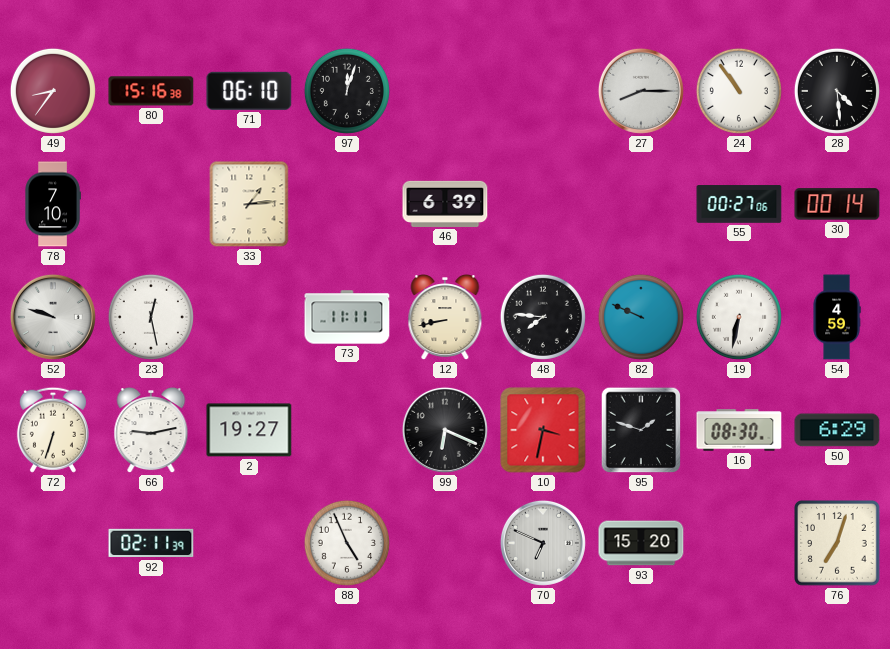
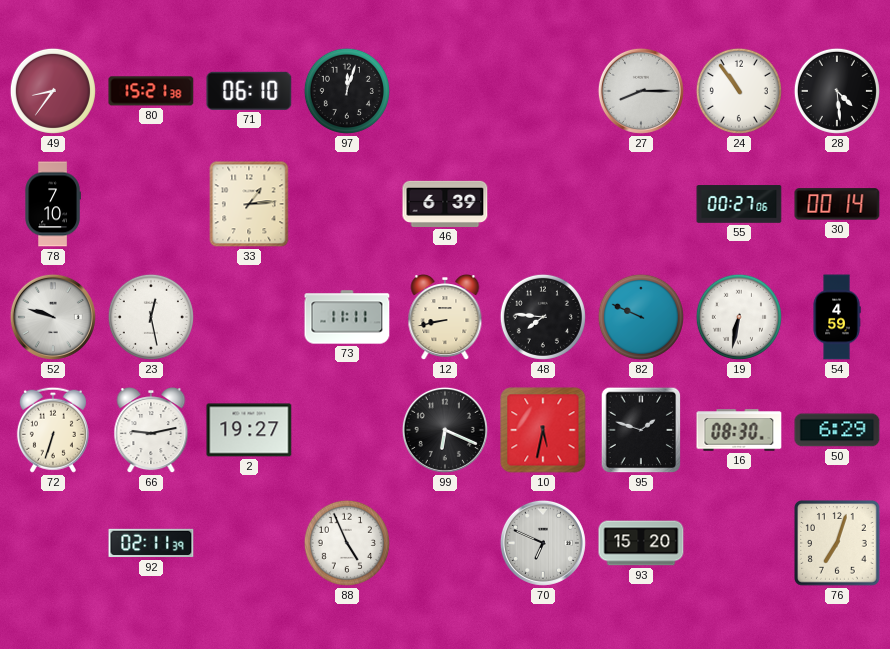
80: 15:16 -> 15:21
10: 3:32 -> 5:32
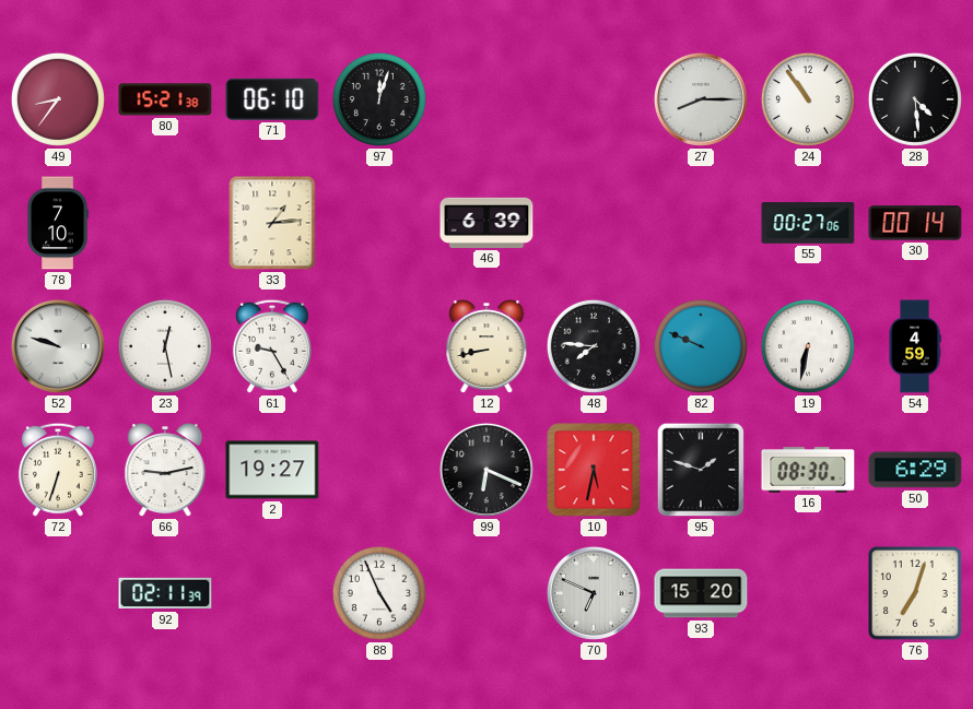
61: none -> 9:25
73: 11:11 -> none
